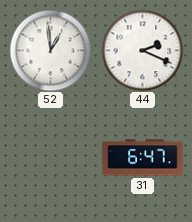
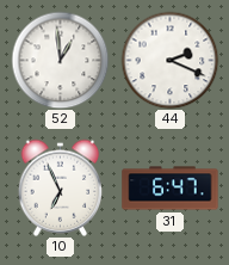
10: none -> 6:56
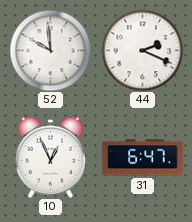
52: 12:59 -> 9:59
10: 6:56 -> 12:56
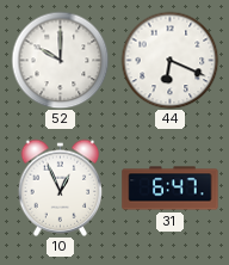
52: 9:59 -> 10:00
44: 2:19 -> 6:19
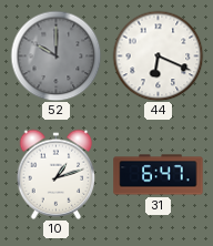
52 dial: white -> grey
10: 12:56 -> 1:12
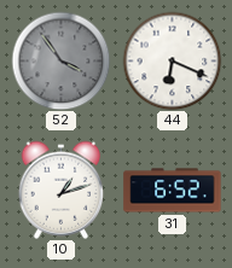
52: 10:00 -> 3:54
31: 6:47 -> 6:52
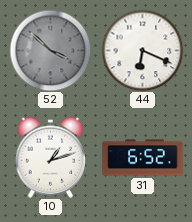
52: 3:54 -> 3:52
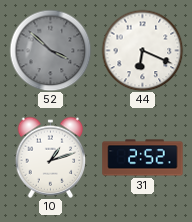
31: 6:52 -> 2:52
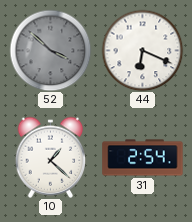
10: 1:12 -> 1:22
31: 2:52 -> 2:54
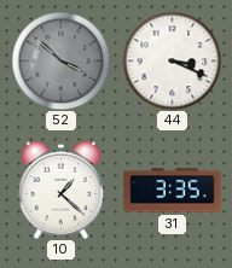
44: 6:19 -> 3:19
31: 2:54 -> 3:35
